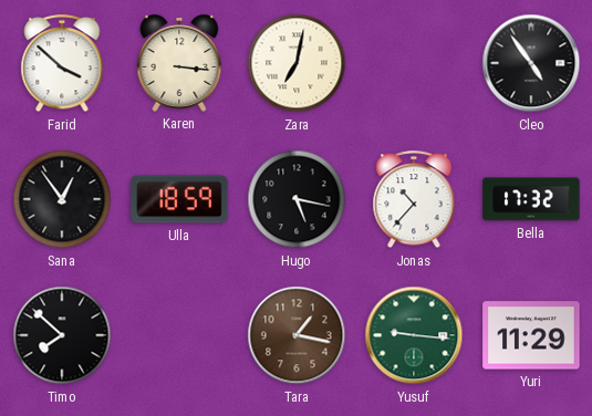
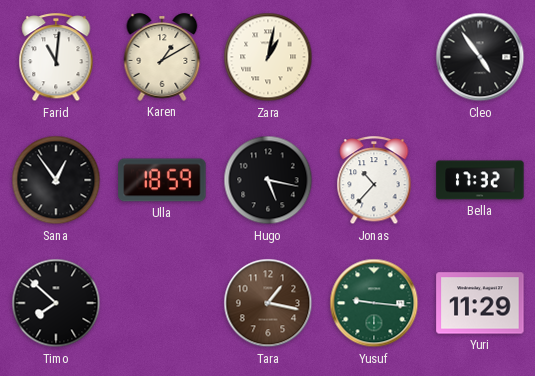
Farid: 3:52 -> 11:01
Karen: 3:16 -> 1:10
Zara: 7:02 -> 1:02
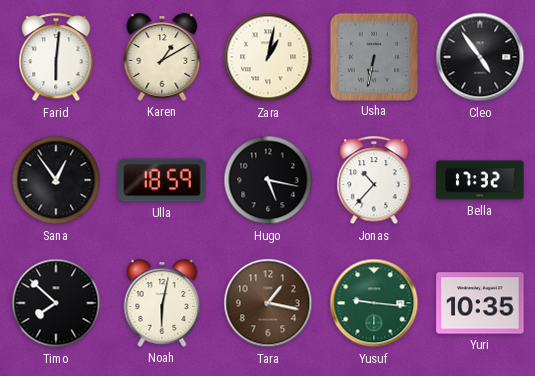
Farid: 11:01 -> 6:01
Usha: none -> 6:32
Noah: none -> 6:02
Yuri: 11:29 -> 10:35
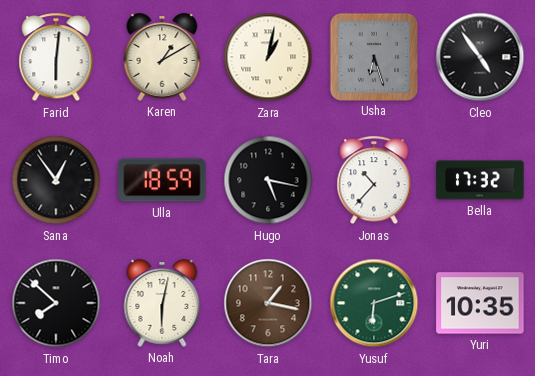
Usha: 6:32 -> 6:27
Yusuf: 9:16 -> 6:12
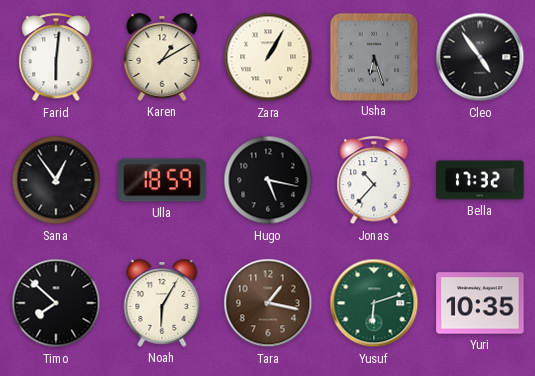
Zara: 1:02 -> 1:05
Noah: 6:02 -> 6:05
